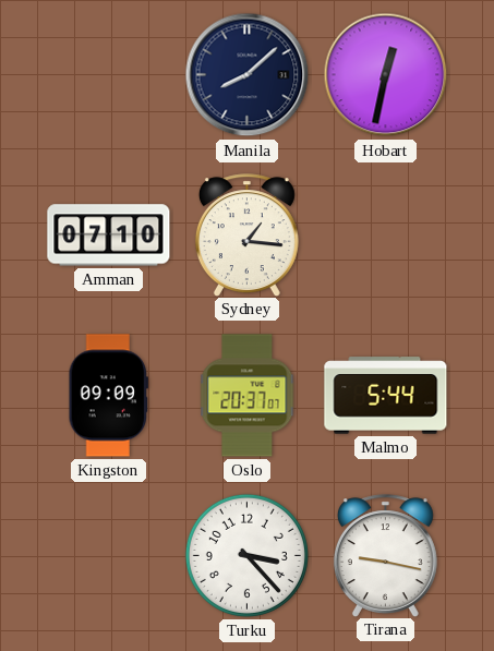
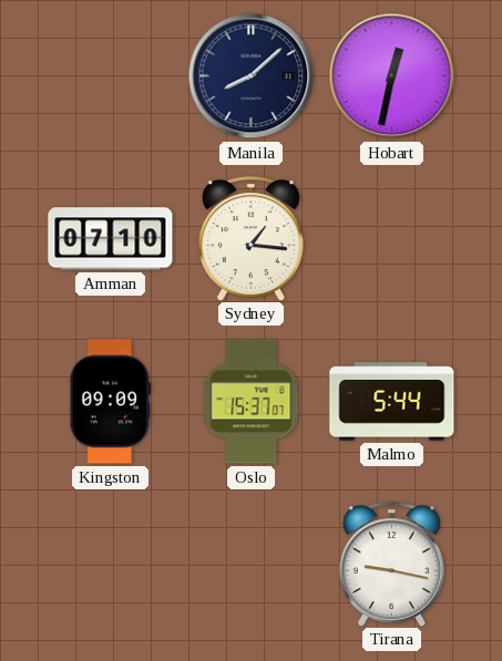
Oslo: 20:37 -> 15:37
Turku: 3:23 -> none
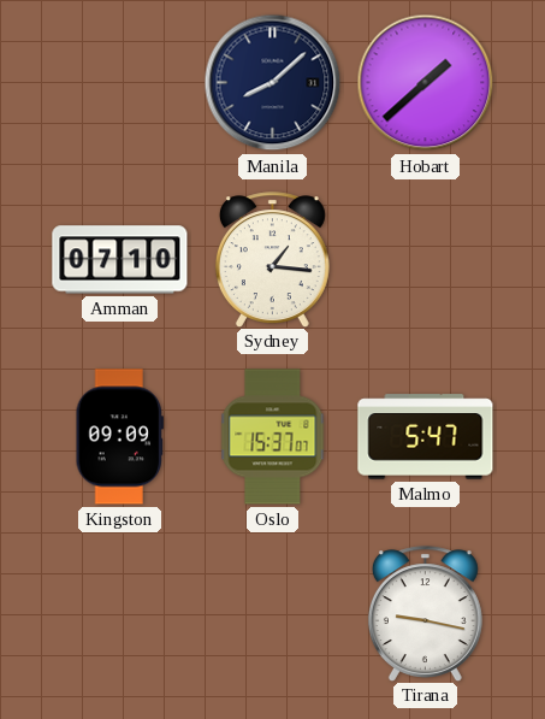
Hobart: 12:32 -> 1:38
Malmo: 5:44 -> 5:47
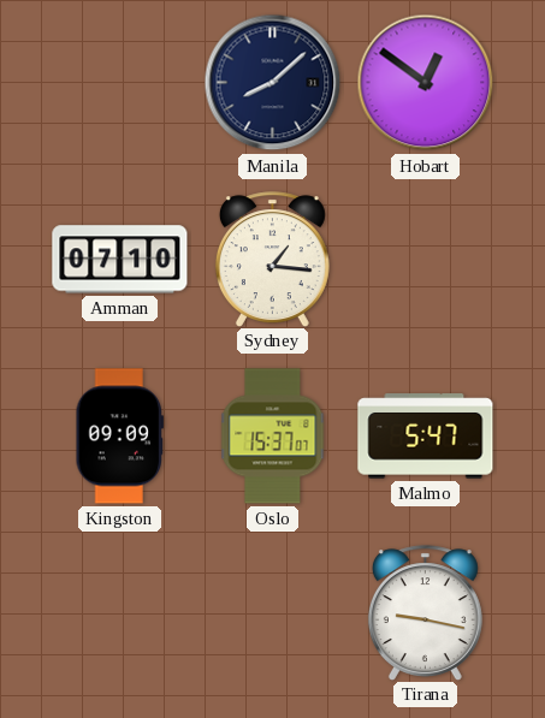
Hobart: 1:38 -> 12:51
